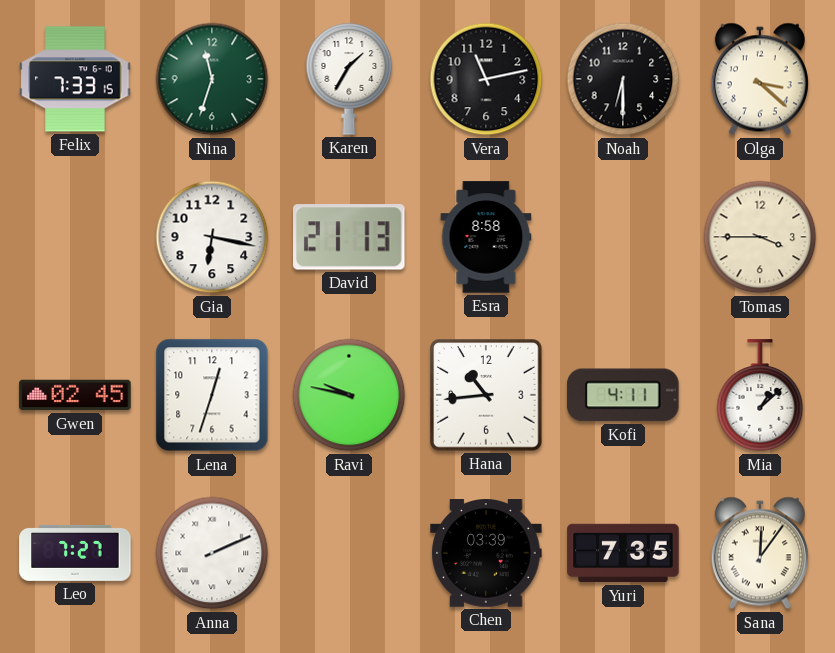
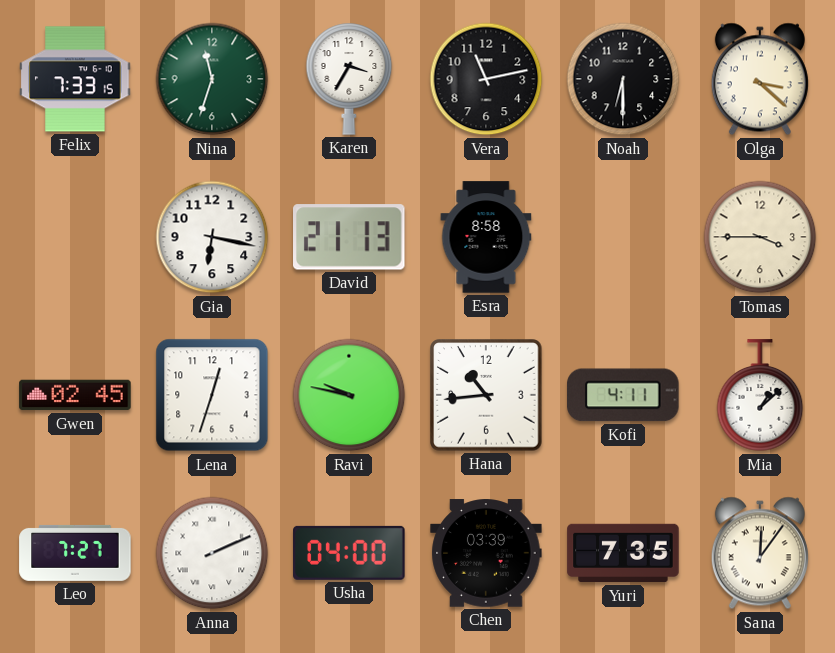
Karen: 1:35 -> 3:35
Usha: none -> 04:00
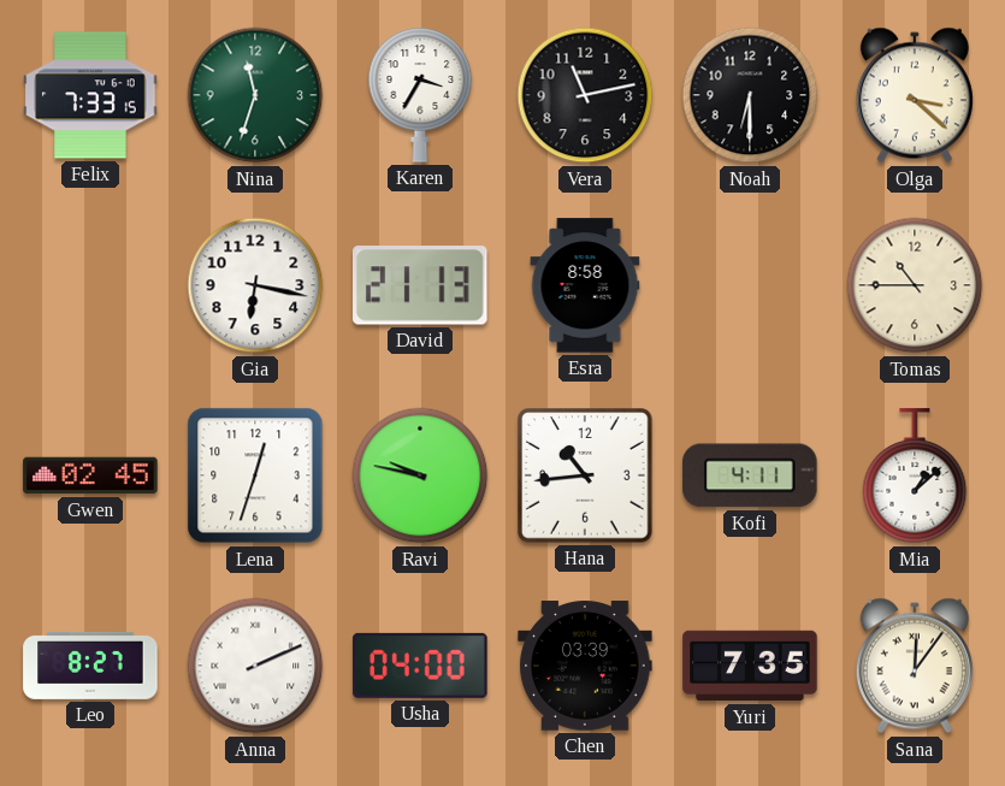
Tomas: 3:45 -> 10:45
Leo: 7:27 -> 8:27
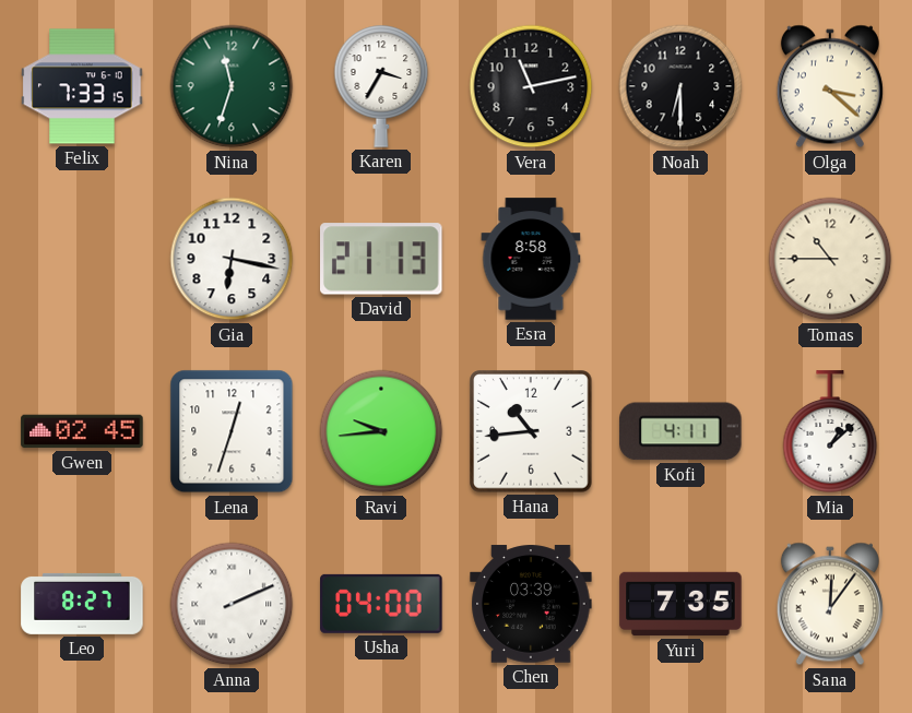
Ravi: 9:47 -> 9:44
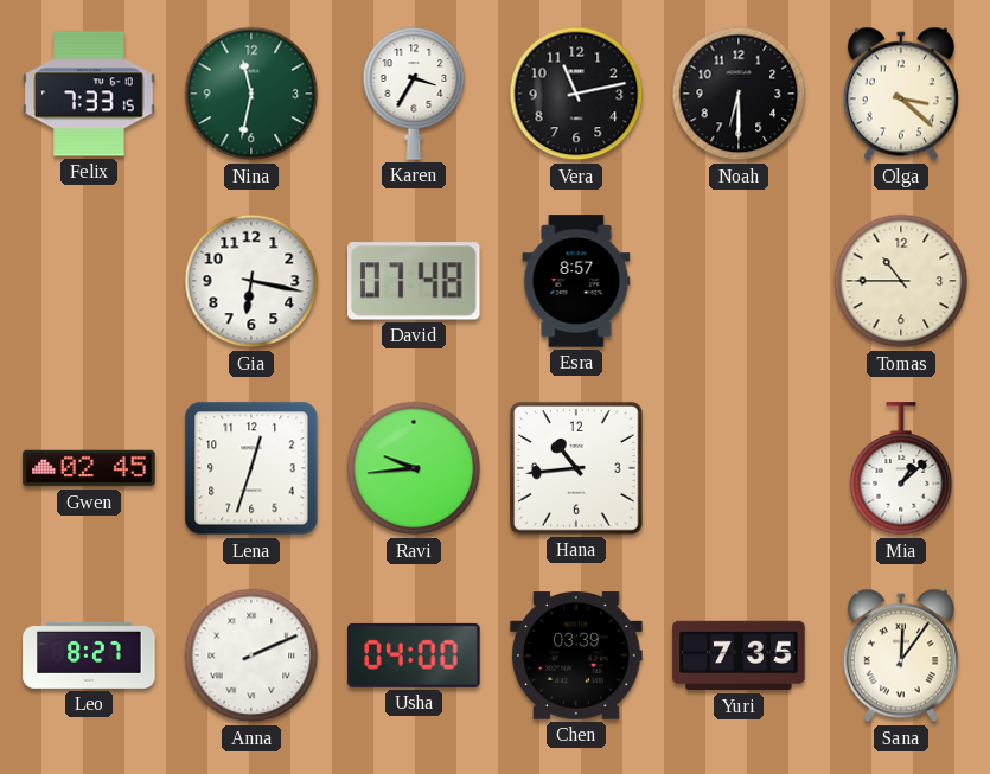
Nina: 11:33 -> 11:32
David: 21:13 -> 07:48
Esra: 8:58 -> 8:57
Kofi: 4:11 -> none
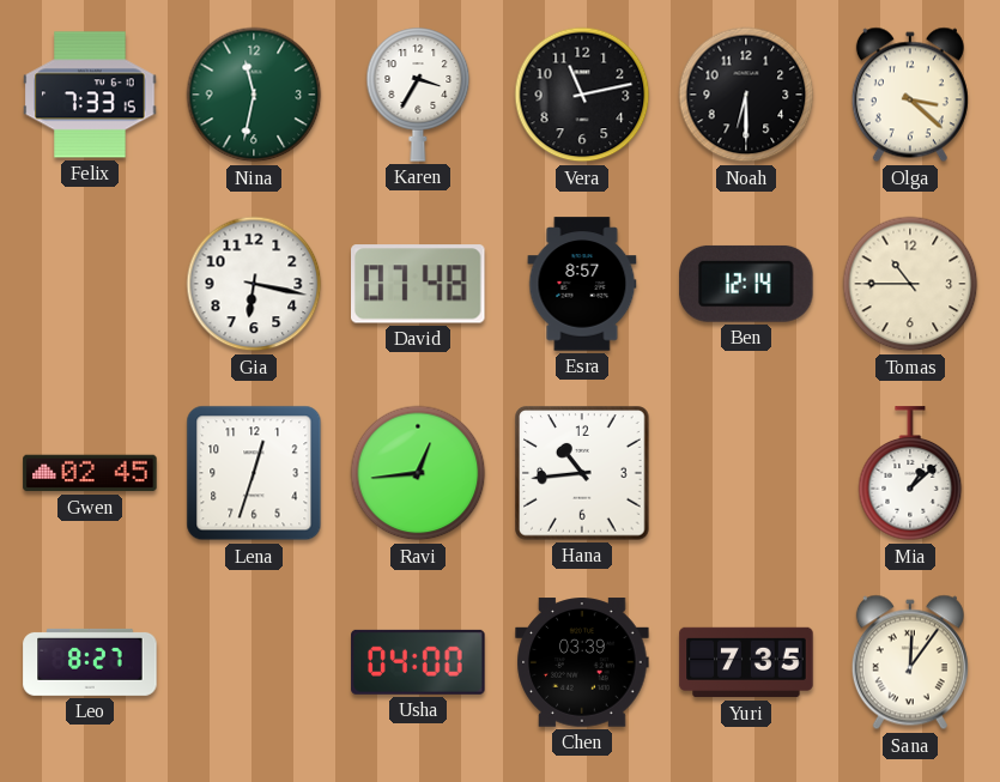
Ben: none -> 12:14
Ravi: 9:44 -> 12:44
Anna: 2:11 -> none
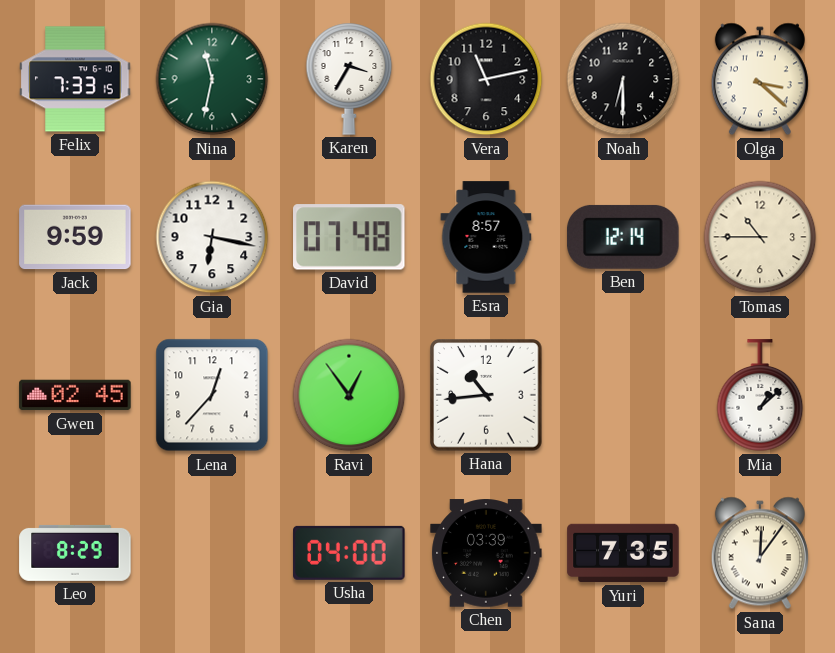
Jack: none -> 9:59
Lena: 12:33 -> 12:37
Ravi: 12:44 -> 12:54
Leo: 8:27 -> 8:29
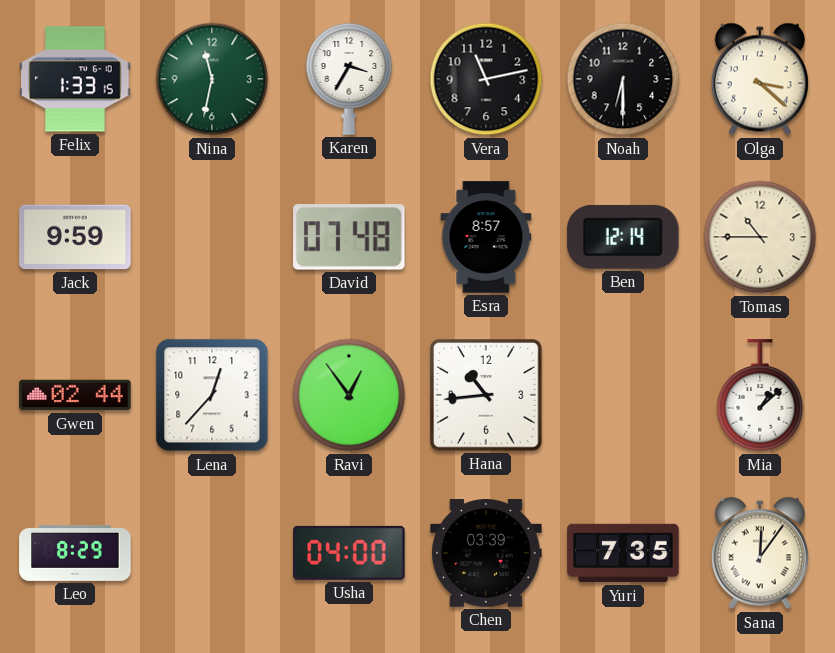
Felix: 7:33 -> 1:33
Gia: 6:17 -> none
Gwen: 02:45 -> 02:44
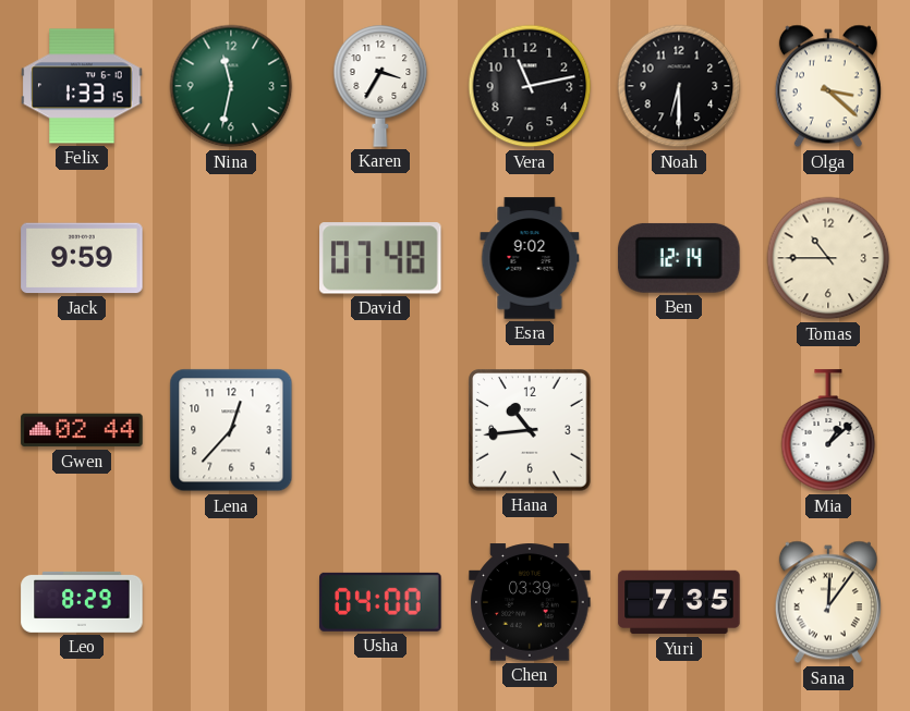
Esra: 8:57 -> 9:02
Ravi: 12:54 -> none
